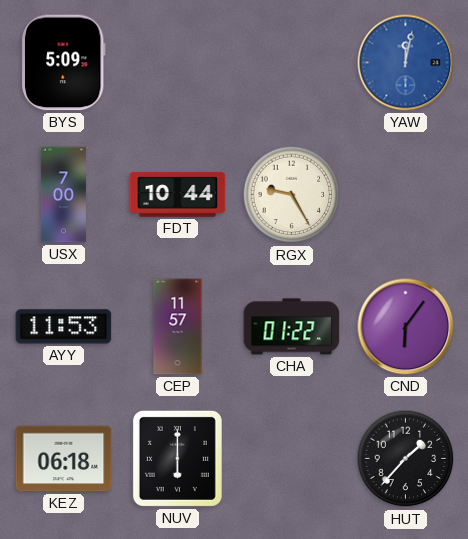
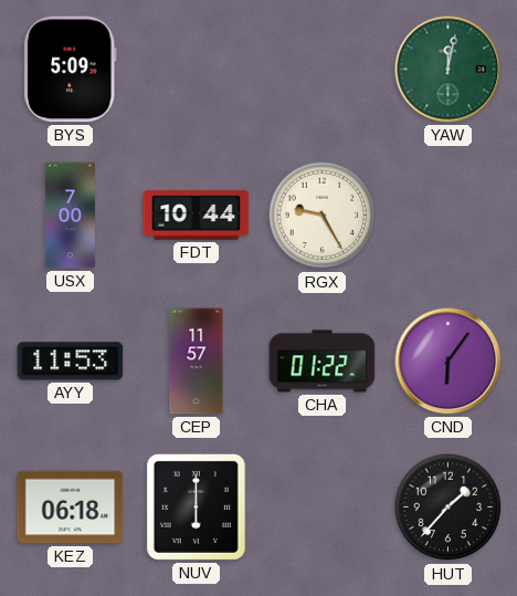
YAW dial: blue -> green
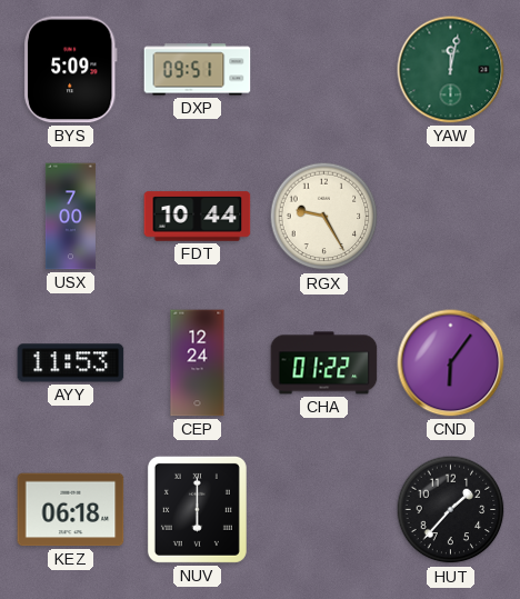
DXP: none -> 09:51
CEP: 11:57 -> 12:24
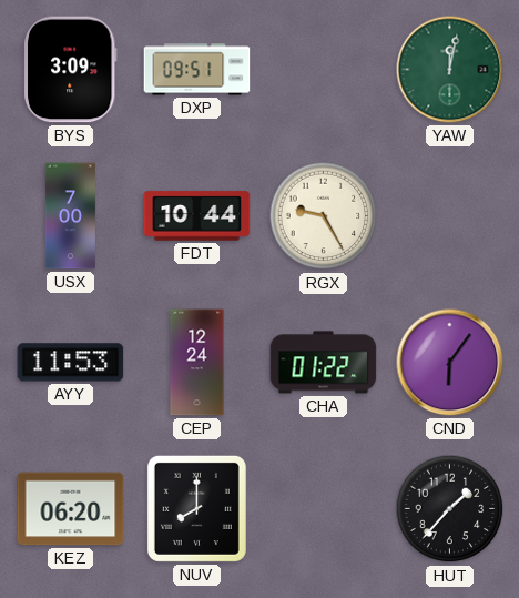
BYS: 5:09 -> 3:09
KEZ: 06:18 -> 06:20
NUV: 6:00 -> 8:00
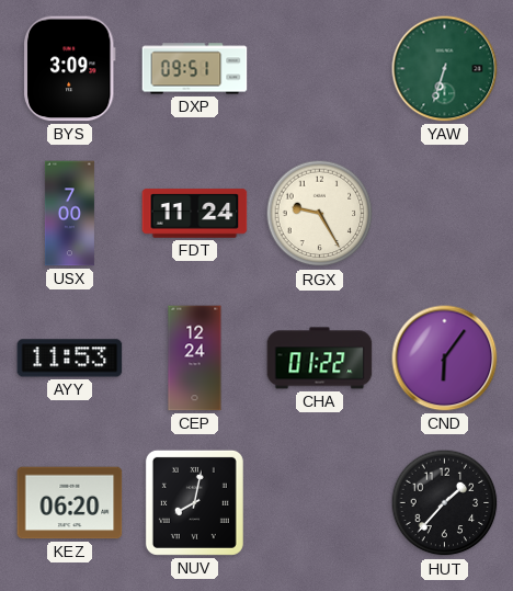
YAW: 12:02 -> 6:33
FDT: 10:44 -> 11:24
NUV: 8:00 -> 8:02
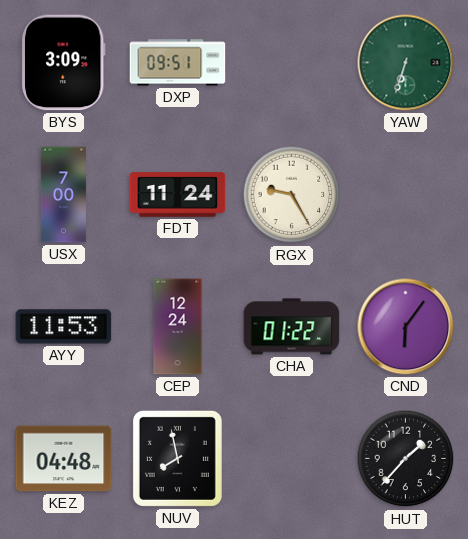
KEZ: 06:20 -> 04:48
NUV: 8:02 -> 7:58
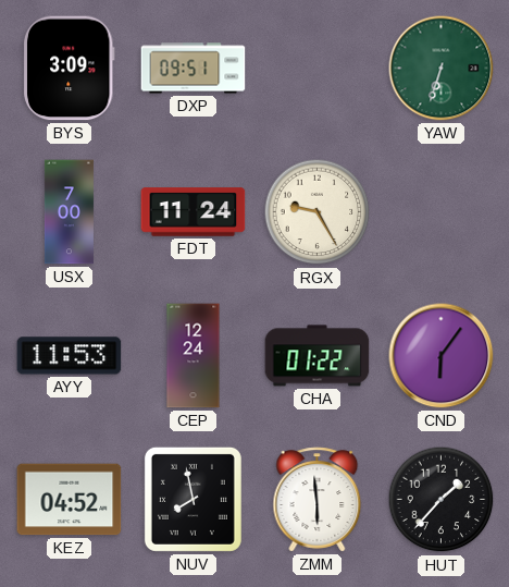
KEZ: 04:48 -> 04:52
ZMM: none -> 5:59
